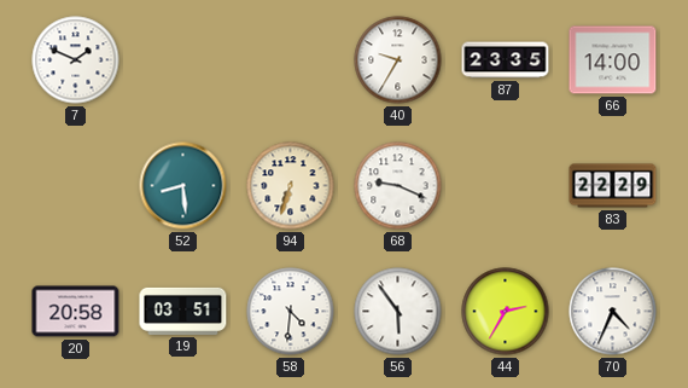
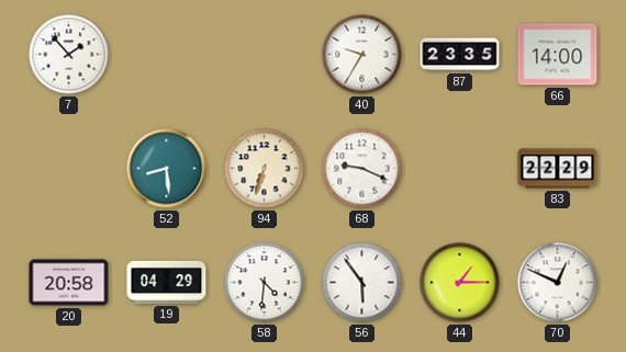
7: 1:49 -> 1:53
19: 03:51 -> 04:29
44: 2:35 -> 1:15
70: 4:34 -> 12:49
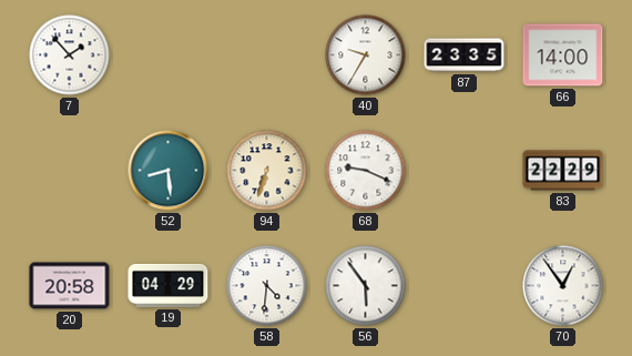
44: 1:15 -> none
70: 12:49 -> 12:54
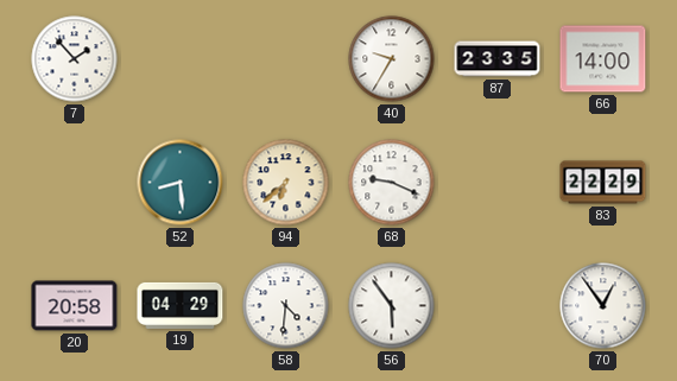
94: 6:33 -> 6:38
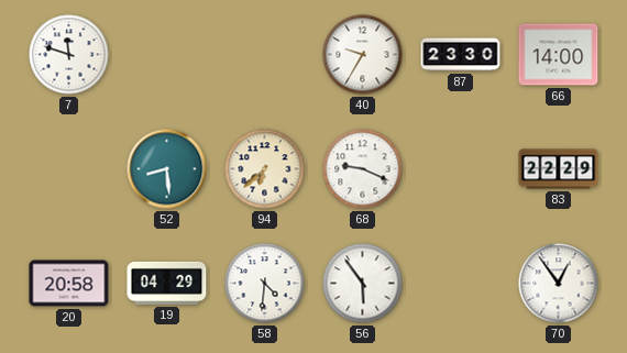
7: 1:53 -> 11:48
87: 23:35 -> 23:30
